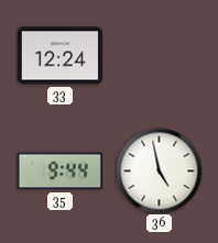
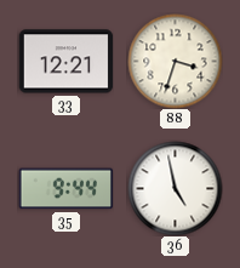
33: 12:24 -> 12:21
88: none -> 3:33
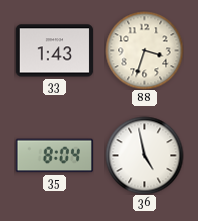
33: 12:21 -> 1:43
35: 9:44 -> 8:04
